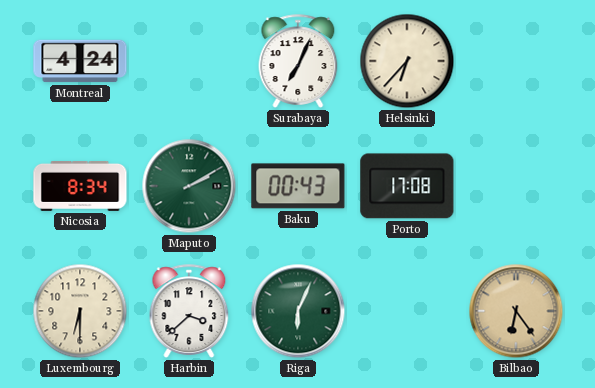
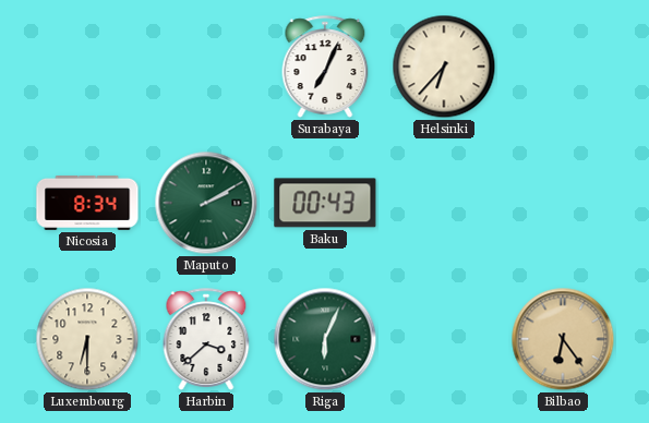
Montreal: 4:24 -> none
Porto: 17:08 -> none
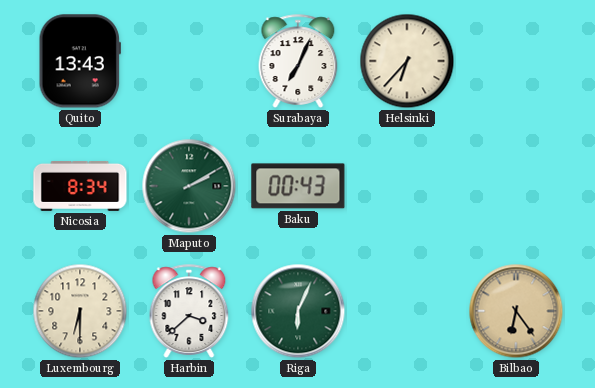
Quito: none -> 13:43
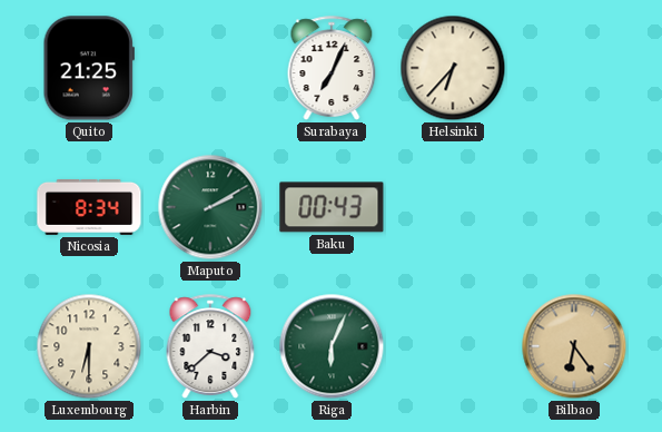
Quito: 13:43 -> 21:25
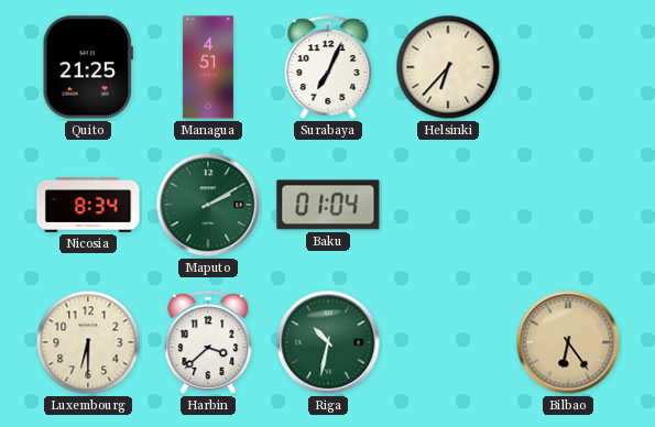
Managua: none -> 4:51
Baku: 00:43 -> 01:04
Riga: 6:04 -> 10:32
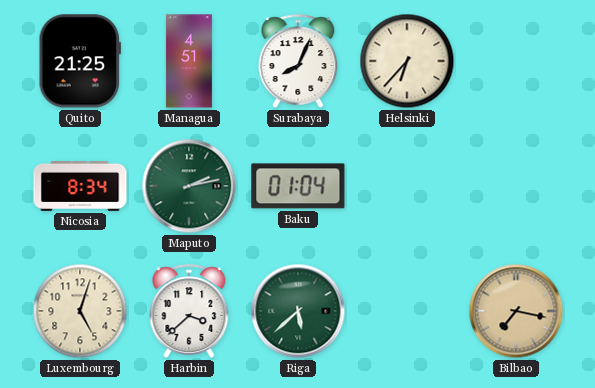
Surabaya: 7:04 -> 8:04
Maputo: 2:10 -> 2:13
Luxembourg: 6:30 -> 5:03
Riga: 10:32 -> 5:38
Bilbao: 6:24 -> 7:17
